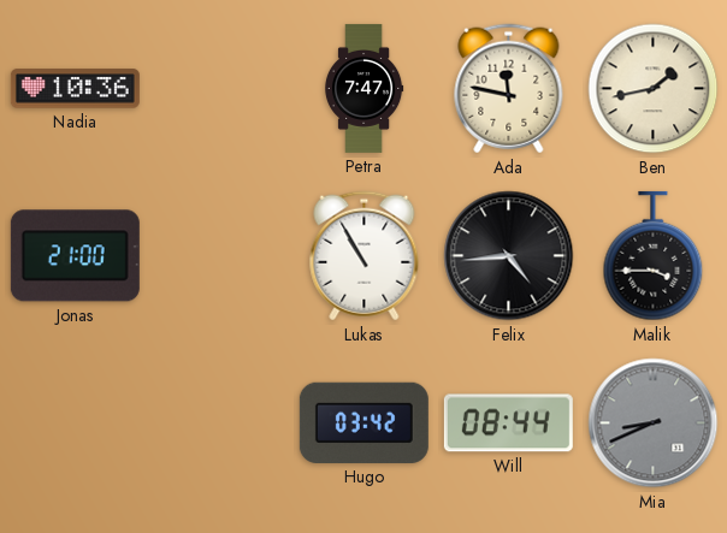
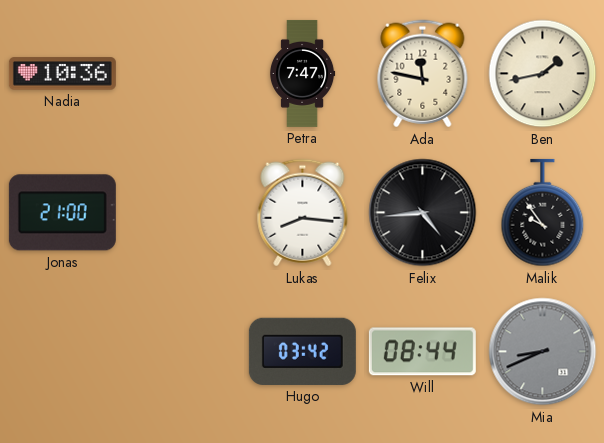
Lukas: 10:55 -> 8:16
Malik: 3:45 -> 9:54
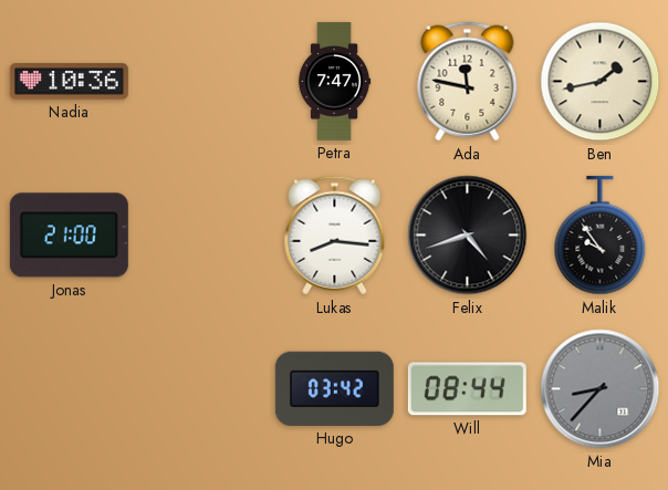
Felix: 4:44 -> 4:42
Mia: 8:41 -> 8:37
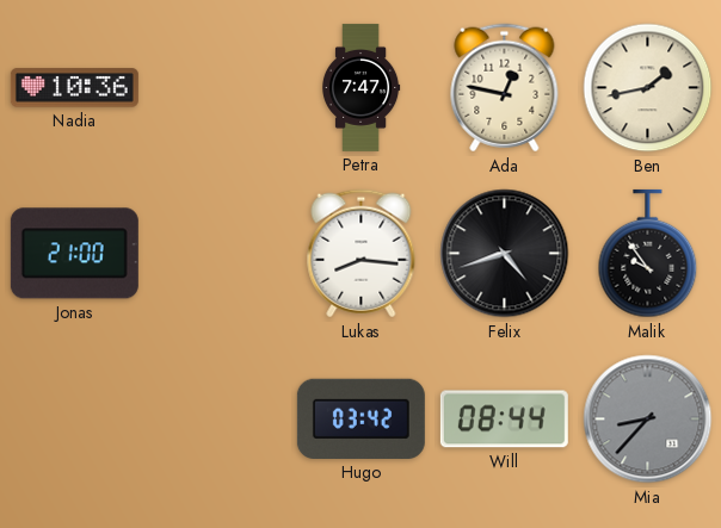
Ada: 11:47 -> 12:47
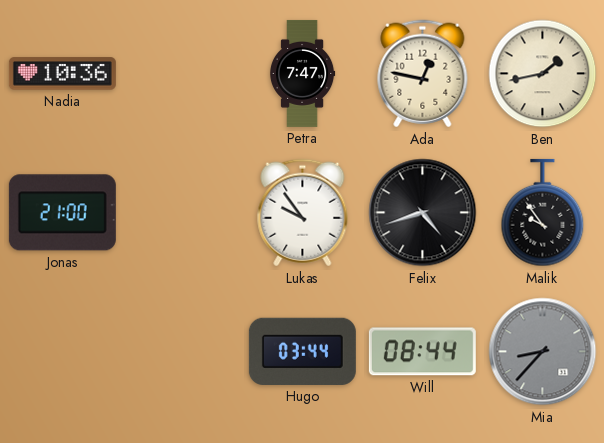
Lukas: 8:16 -> 9:54
Hugo: 03:42 -> 03:44
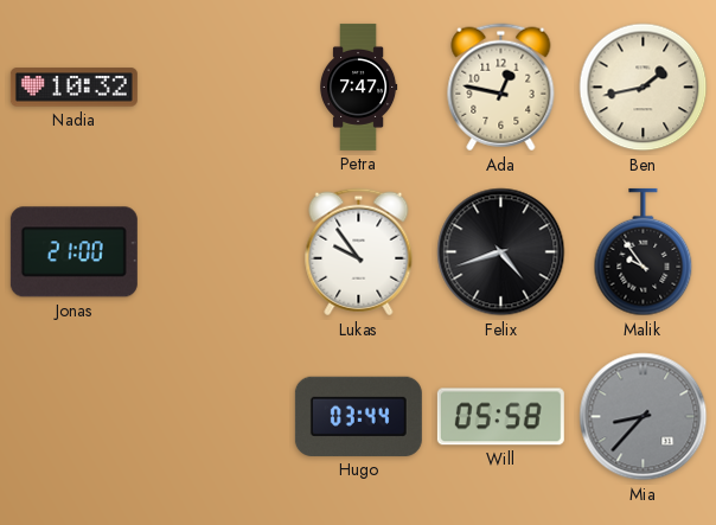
Nadia: 10:36 -> 10:32
Will: 08:44 -> 05:58
